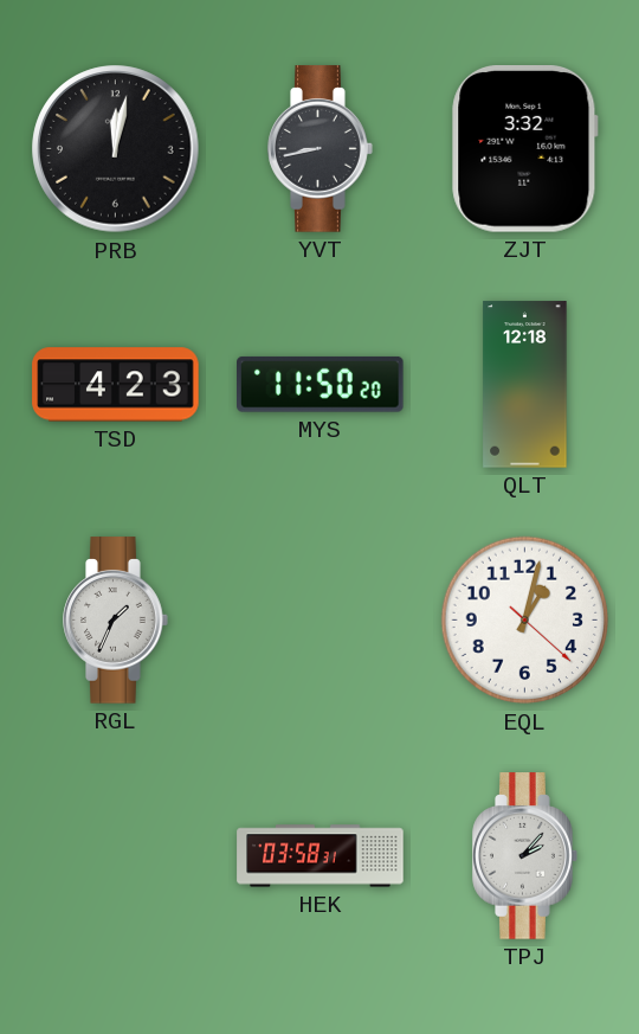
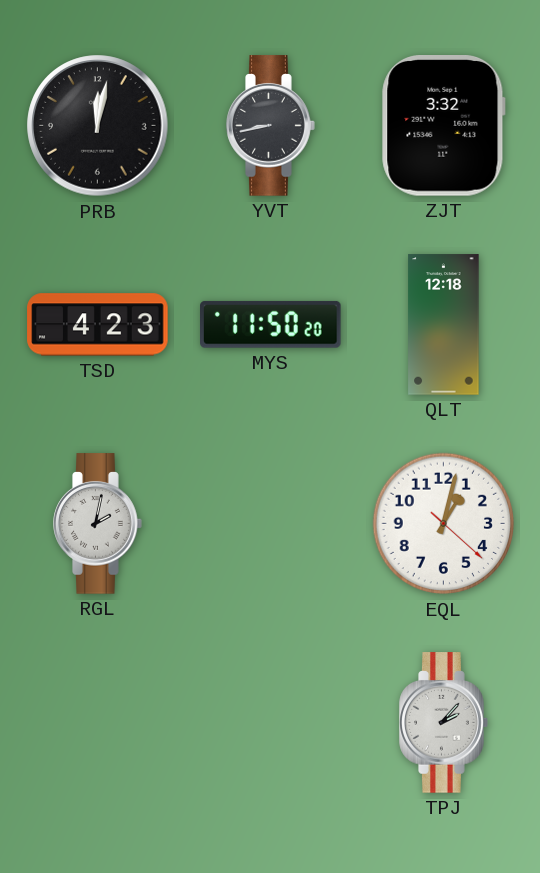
RGL: 1:34 -> 2:02
HEK: 03:58 -> none
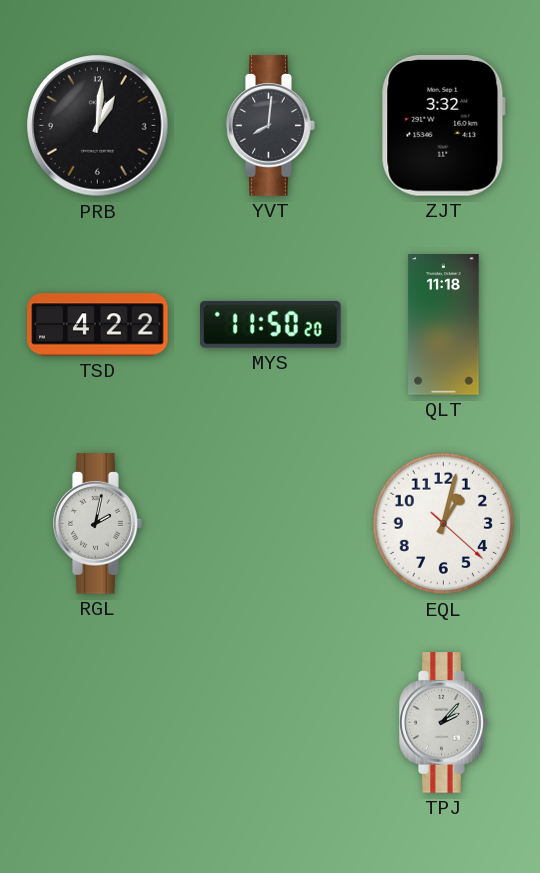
PRB: 12:02 -> 1:01
YVT: 8:43 -> 8:01
TSD: 4:23 -> 4:22
QLT: 12:18 -> 11:18
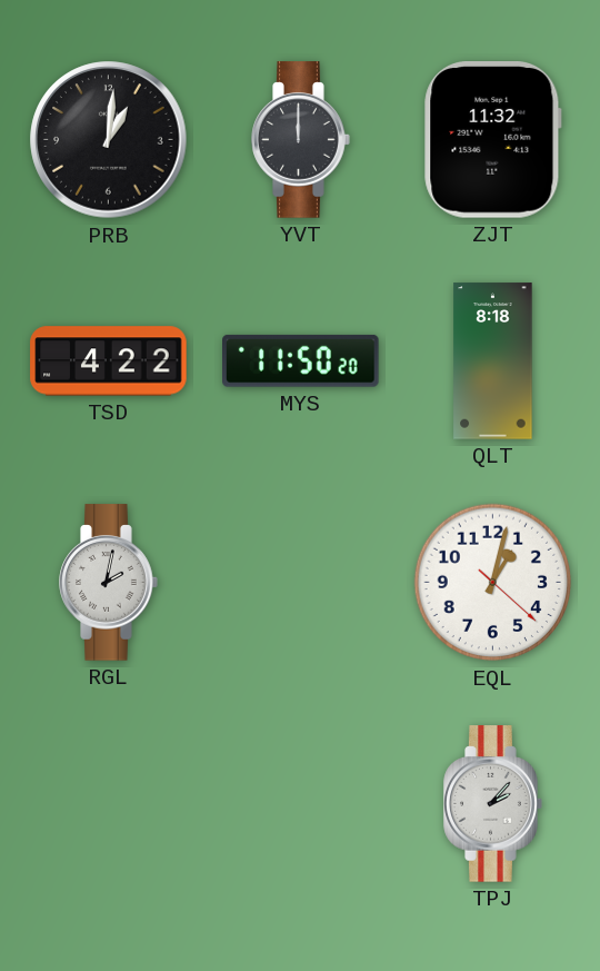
YVT: 8:01 -> 12:00
ZJT: 3:32 -> 11:32
QLT: 11:18 -> 8:18
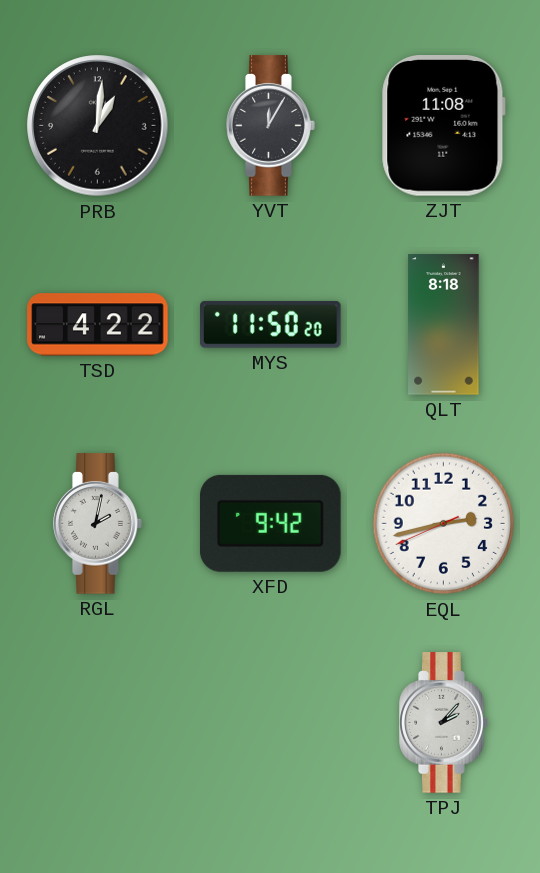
YVT: 12:00 -> 12:05
ZJT: 11:32 -> 11:08
XFD: none -> 9:42
EQL: 1:02 -> 2:42
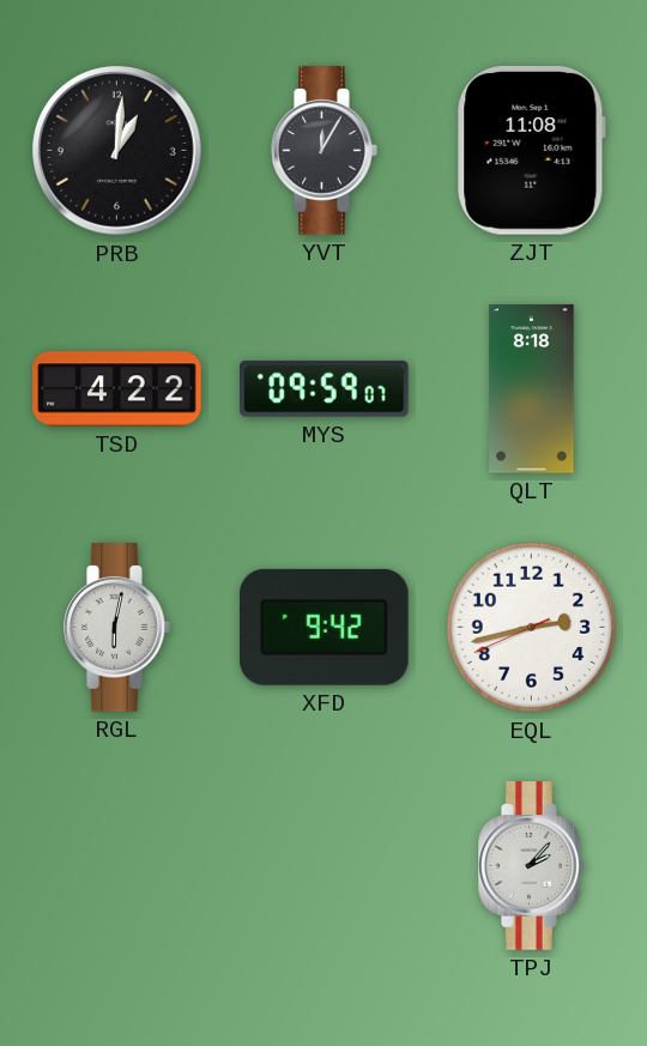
MYS: 11:50 -> 09:59
RGL: 2:02 -> 6:02
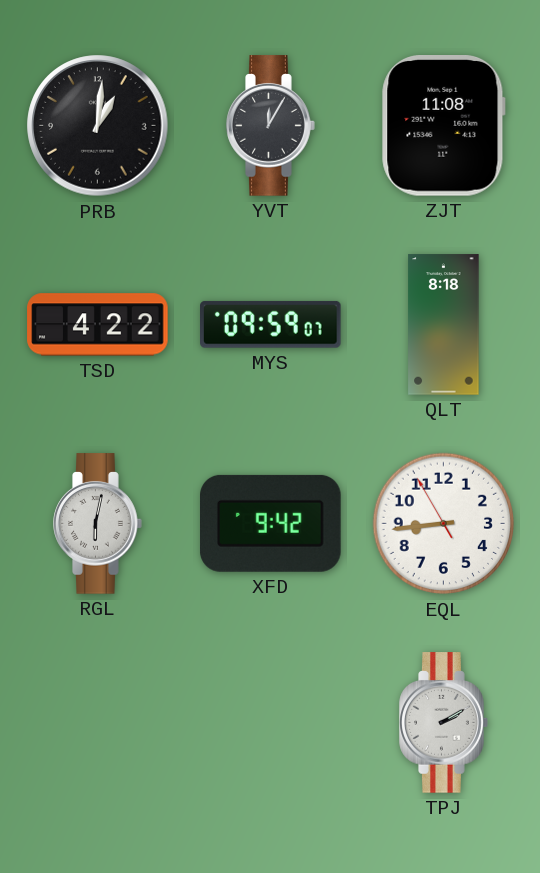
EQL: 2:42 -> 8:43
TPJ: 2:07 -> 2:10
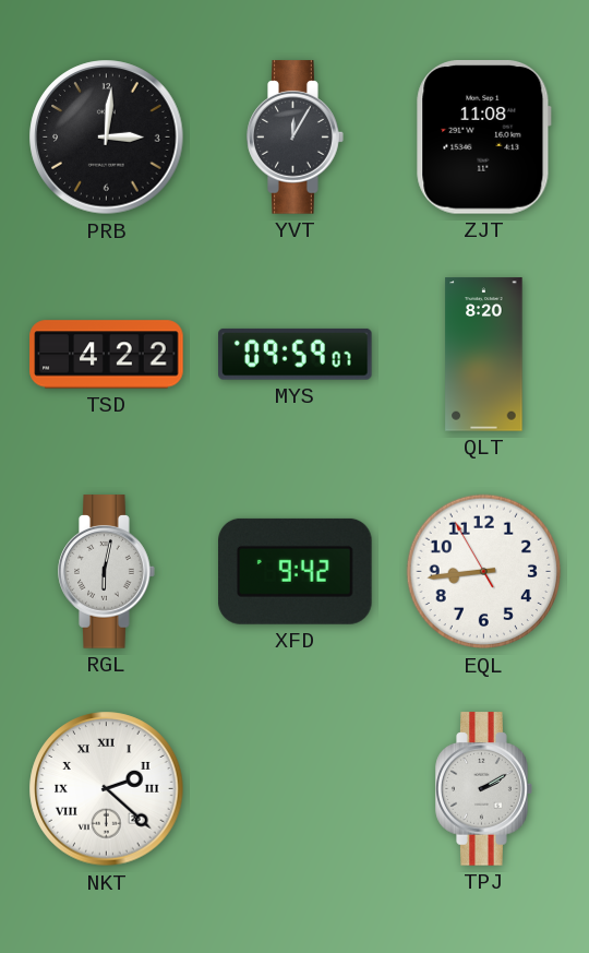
PRB: 1:01 -> 3:01
QLT: 8:18 -> 8:20
NKT: none -> 2:22
